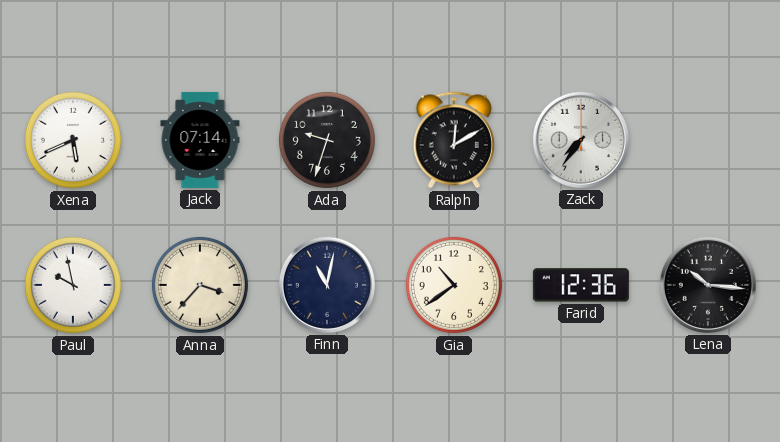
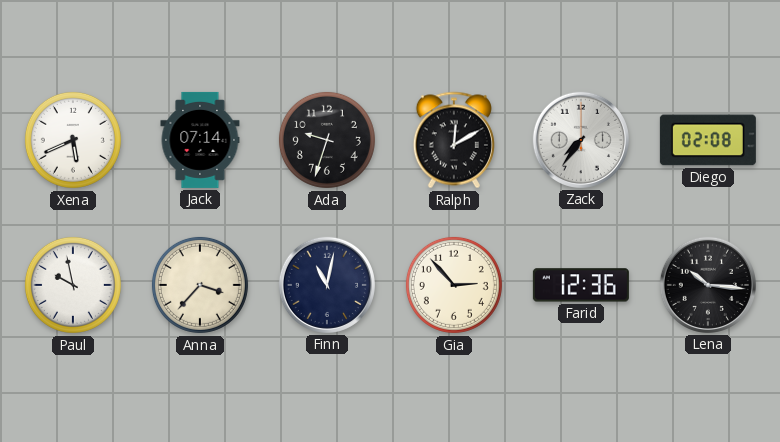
Diego: none -> 02:08
Gia: 10:39 -> 2:53
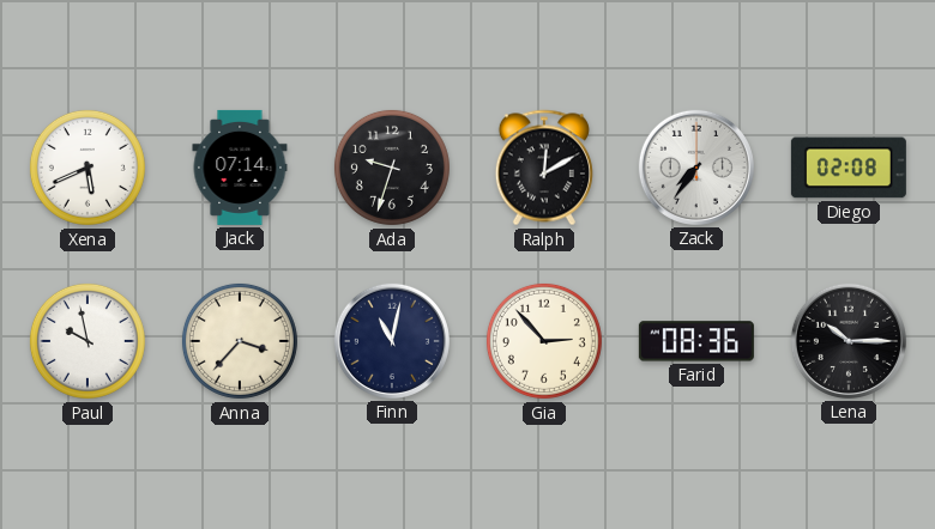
Farid: 12:36 -> 08:36
Lena: 10:16 -> 10:15
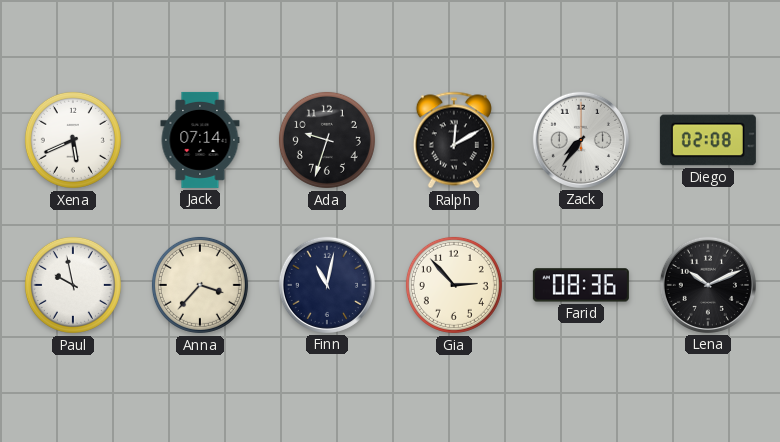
Lena: 10:15 -> 10:11
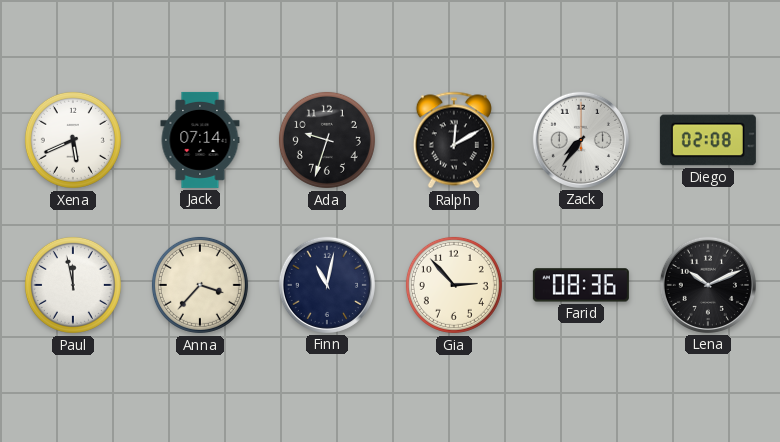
Paul: 9:58 -> 11:58
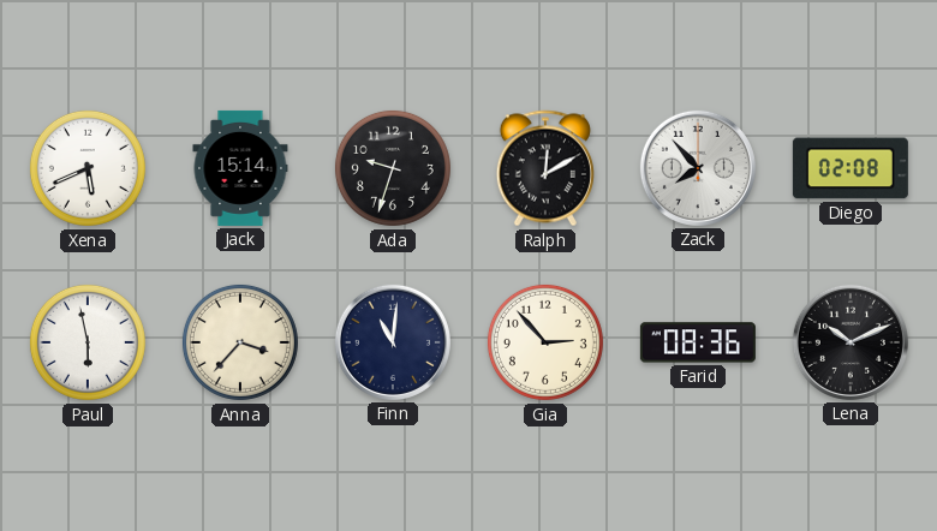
Jack: 07:14 -> 15:14
Zack: 7:36 -> 7:53
Paul: 11:58 -> 5:58
Finn: 11:02 -> 11:01
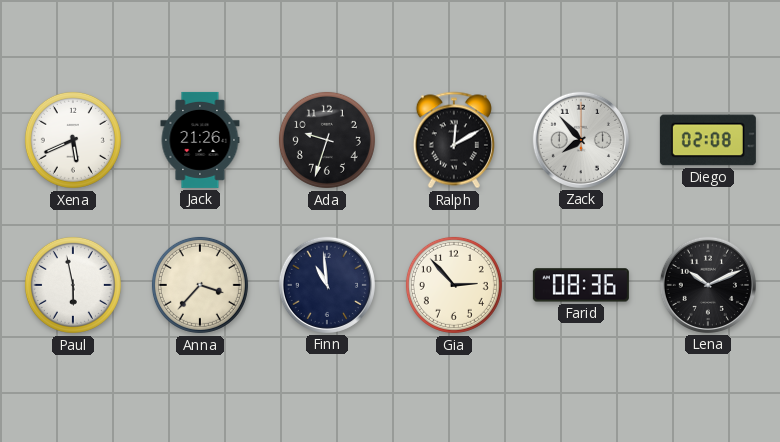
Jack: 15:14 -> 21:26
Finn: 11:01 -> 10:59
